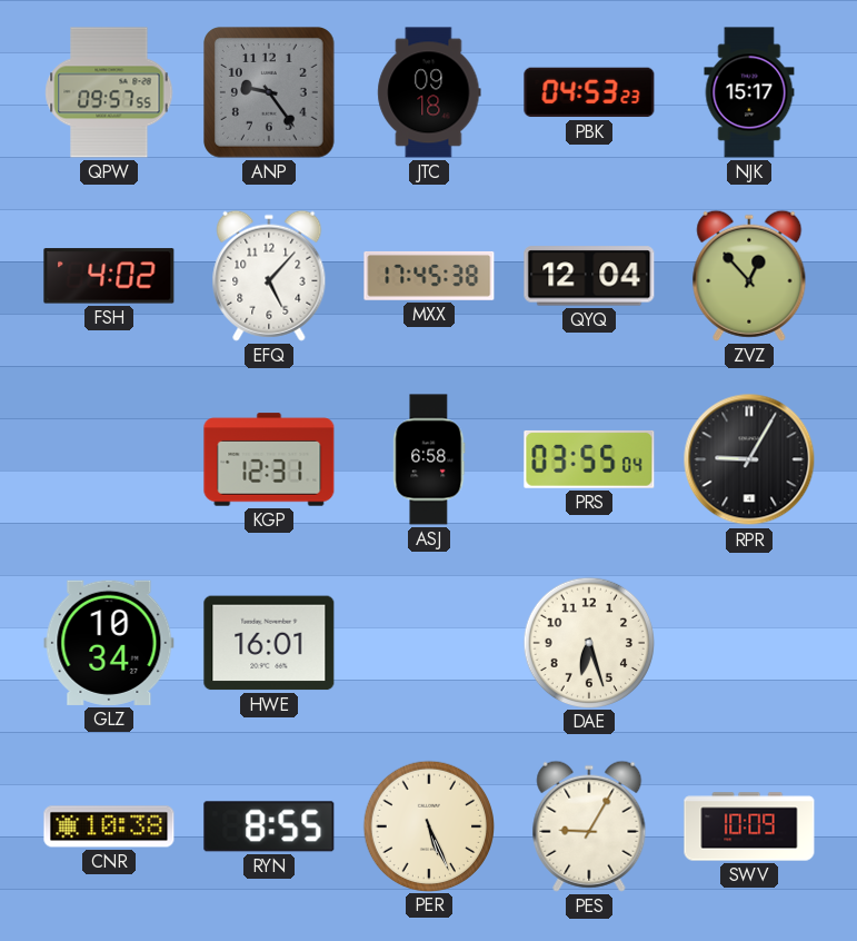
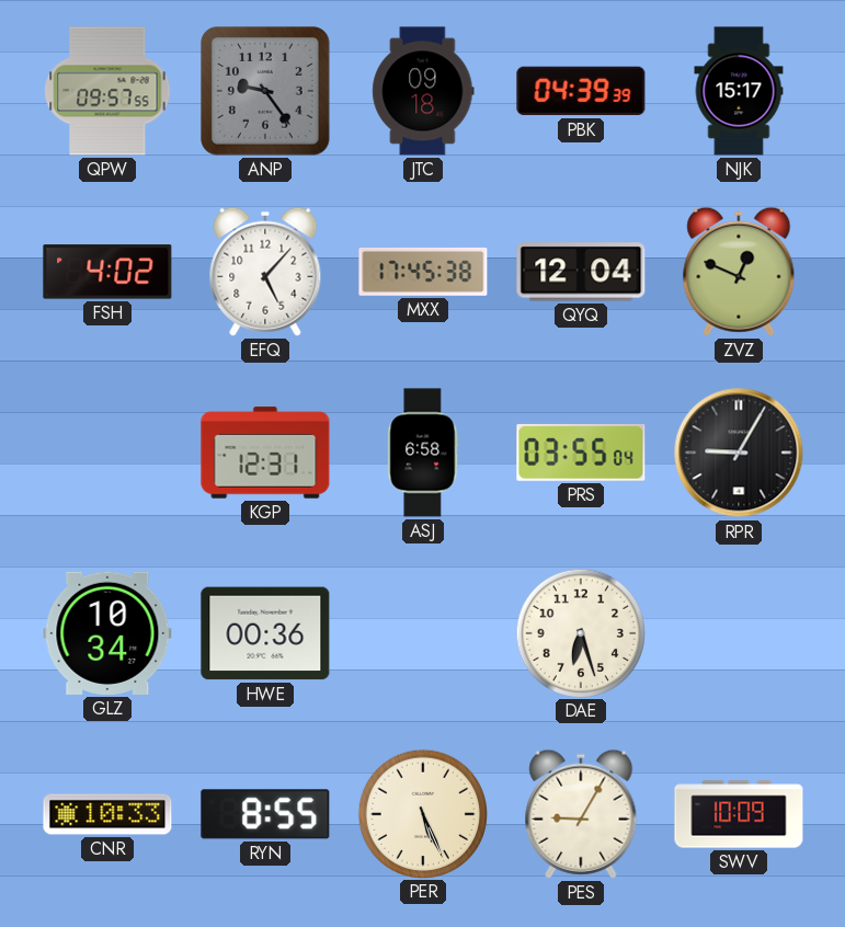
PBK: 04:53 -> 04:39
ZVZ: 12:53 -> 12:49
HWE: 16:01 -> 00:36
CNR: 10:38 -> 10:33
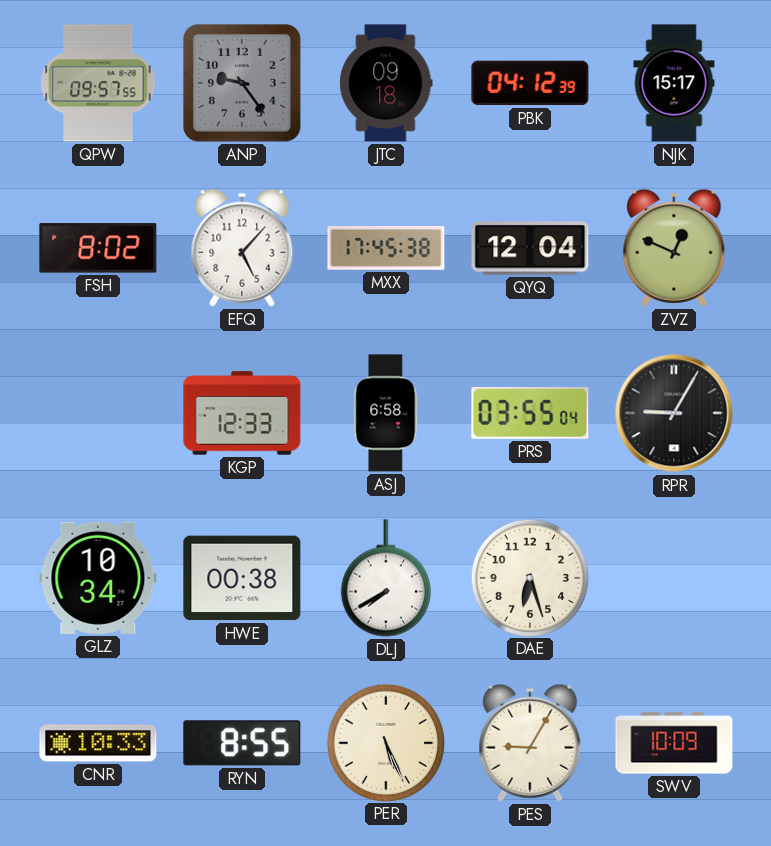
PBK: 04:39 -> 04:12
FSH: 4:02 -> 8:02
KGP: 12:31 -> 12:33
HWE: 00:36 -> 00:38
DLJ: none -> 7:40
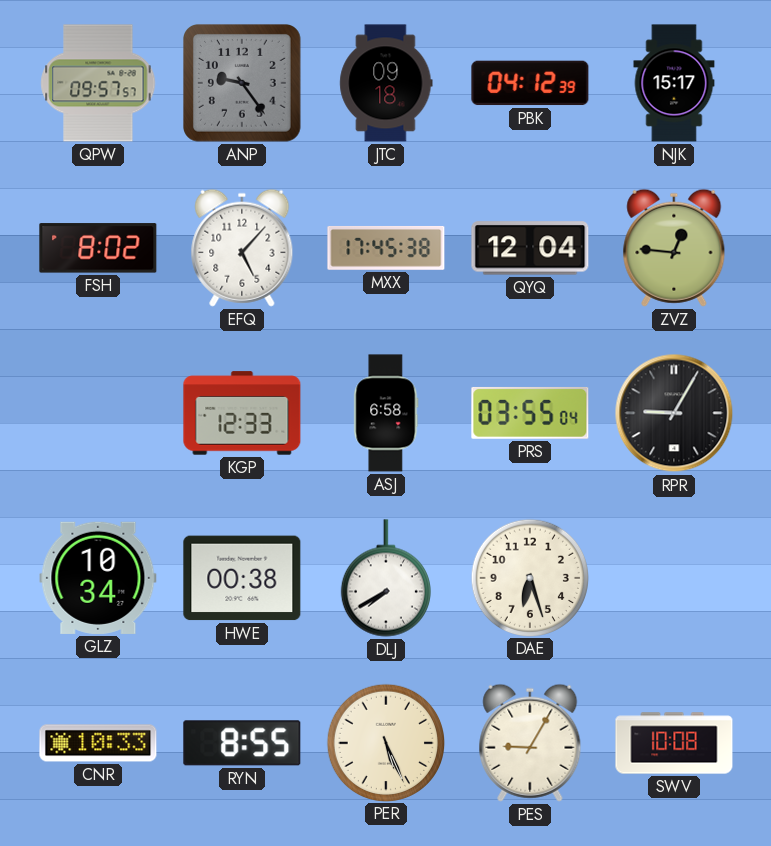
QPW: 09:57:55 -> 09:57:57
ZVZ: 12:49 -> 12:46
SWV: 10:09 -> 10:08
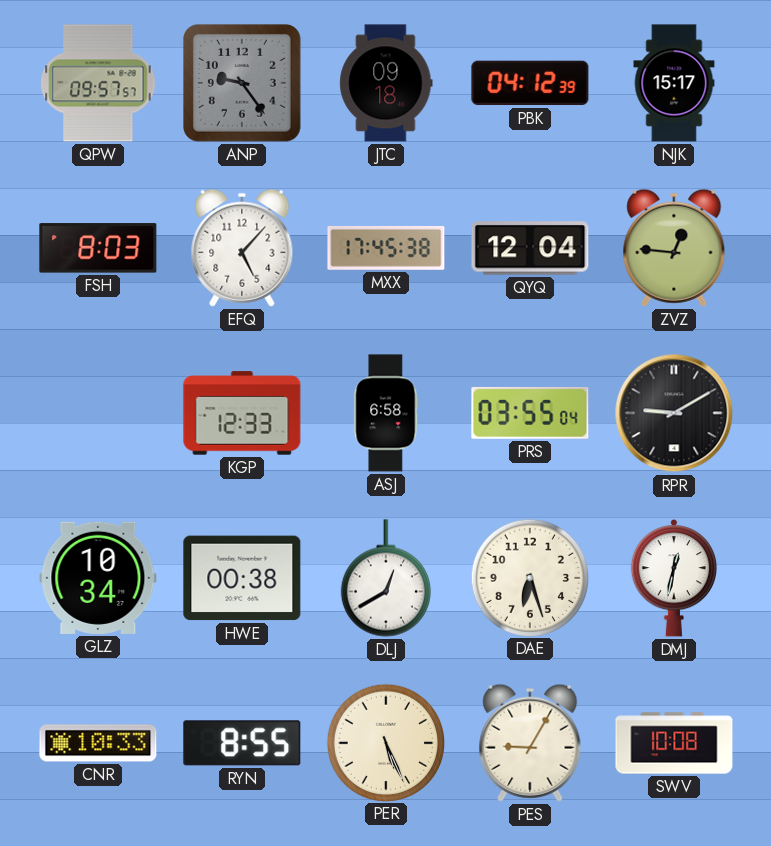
FSH: 8:02 -> 8:03
RPR: 9:05 -> 9:10
DLJ: 7:40 -> 12:40
DMJ: none -> 12:32
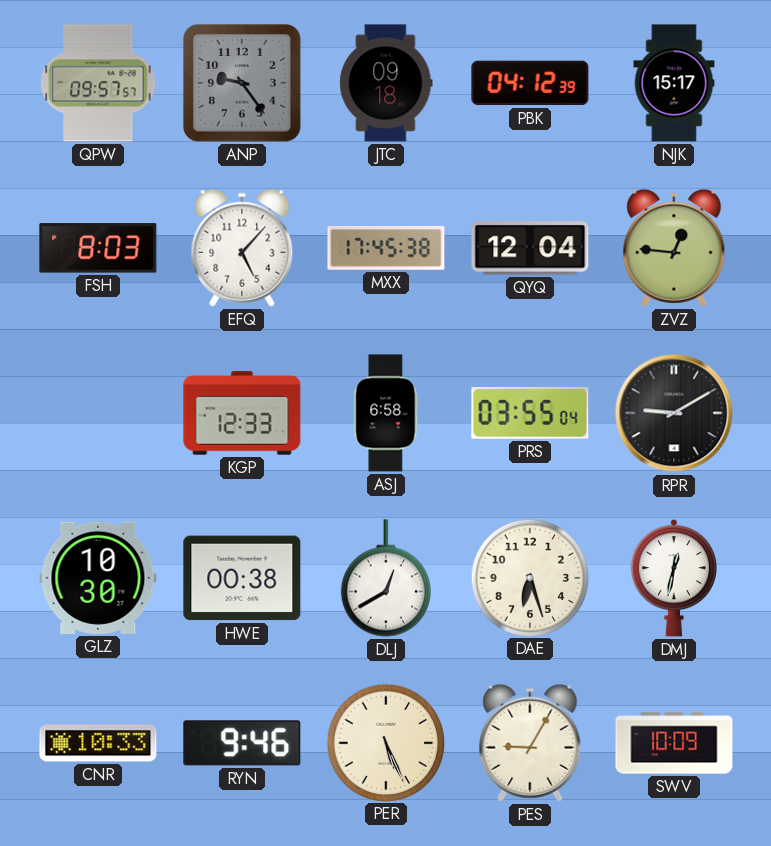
GLZ: 10:34 -> 10:30
RYN: 8:55 -> 9:46
SWV: 10:08 -> 10:09
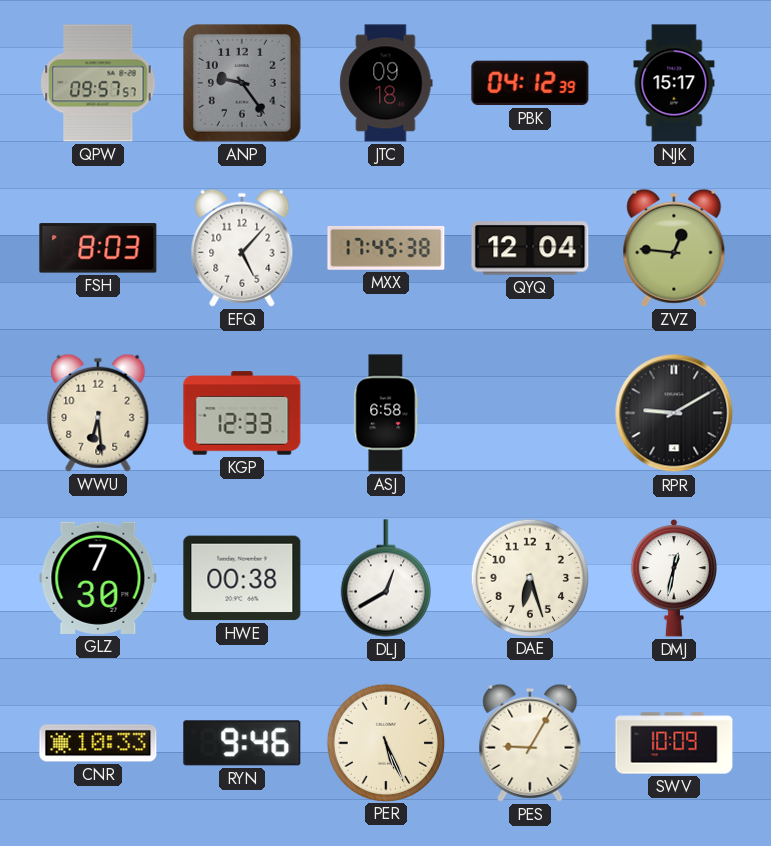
WWU: none -> 6:29
PRS: 03:55 -> none
GLZ: 10:30 -> 7:30
